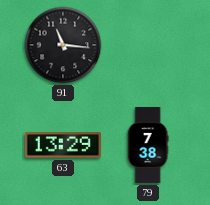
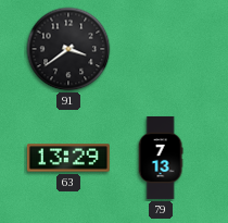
91: 11:16 -> 3:39
79: 7:38 -> 7:13
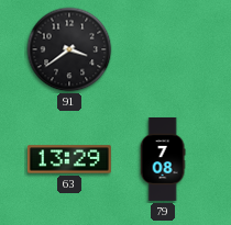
79: 7:13 -> 7:08
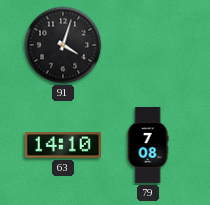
91: 3:39 -> 4:03
63: 13:29 -> 14:10
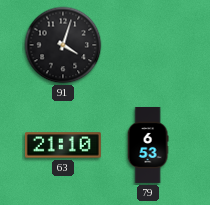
63: 14:10 -> 21:10
79: 7:08 -> 6:53
